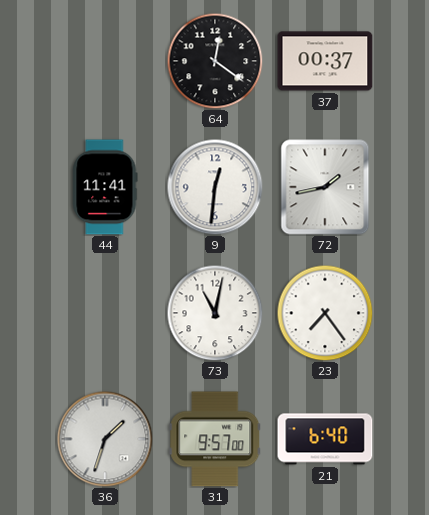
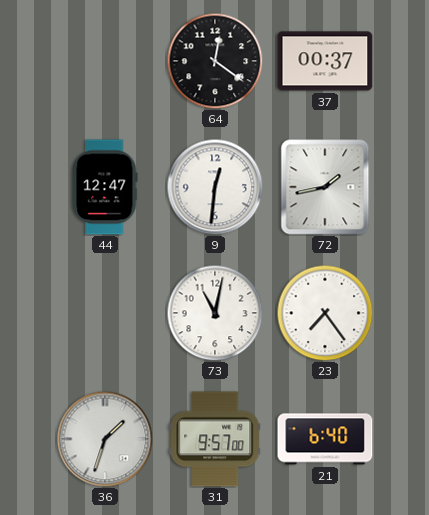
44: 11:41 -> 12:47
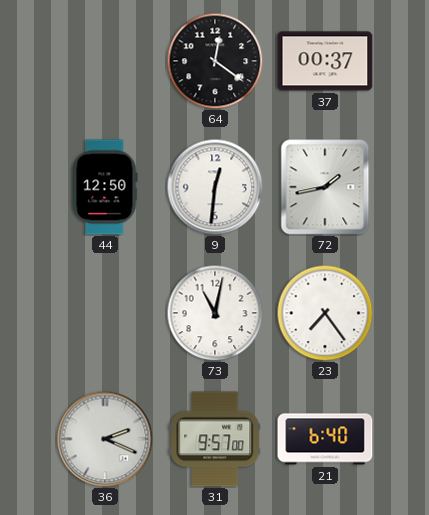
44: 12:47 -> 12:50
36: 1:33 -> 2:19
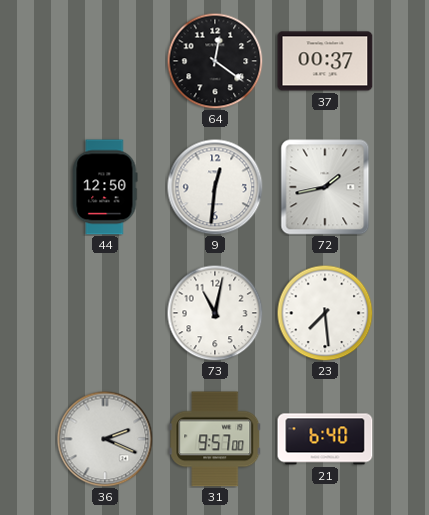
23: 7:24 -> 7:29
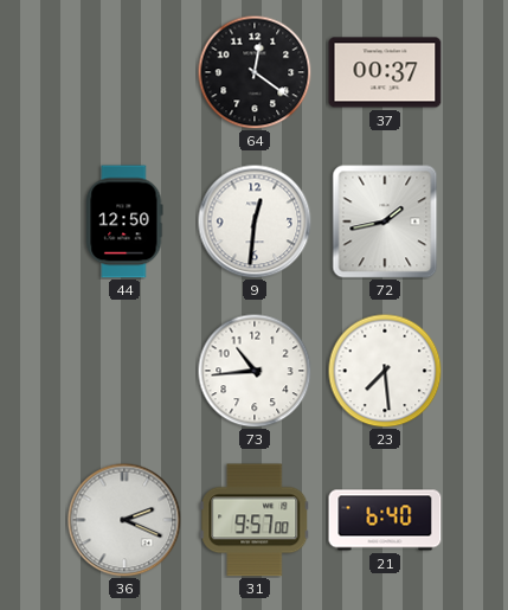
73: 11:02 -> 10:44
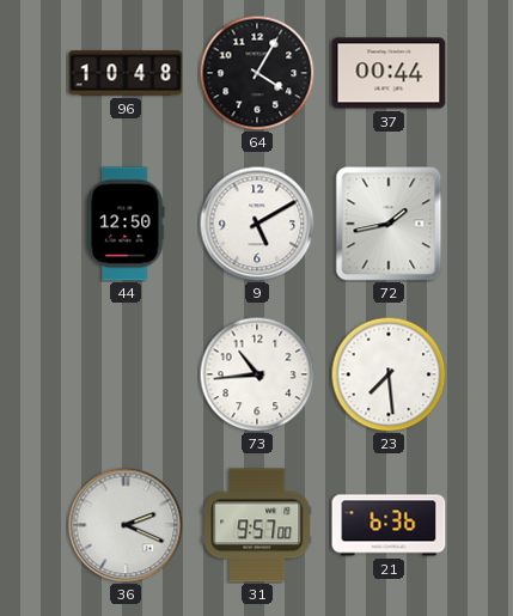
96: none -> 10:48
64: 12:21 -> 4:05
37: 00:37 -> 00:44
9: 12:31 -> 5:10
21: 6:40 -> 6:36
